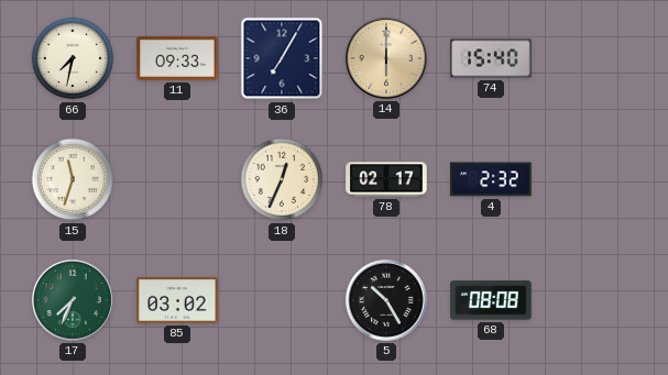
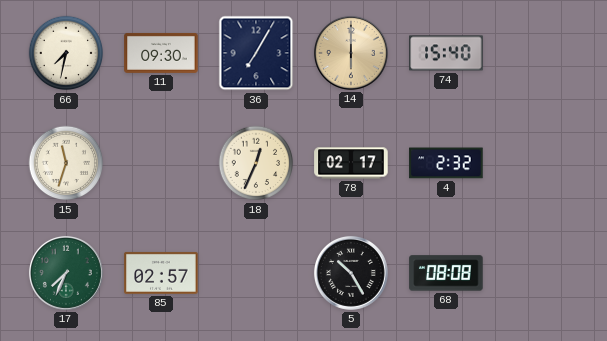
11: 09:33 -> 09:30
85: 03:02 -> 02:57
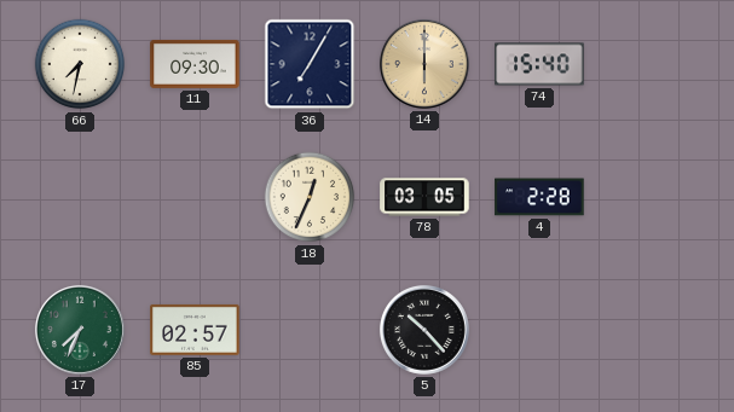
15: 11:33 -> none
78: 02:17 -> 03:05
4: 2:32 -> 2:28
5: 10:25 -> 10:23
68: 08:08 -> none
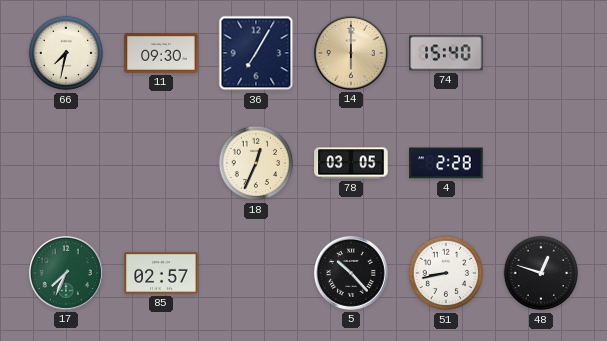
51: none -> 8:43
48: none -> 12:48
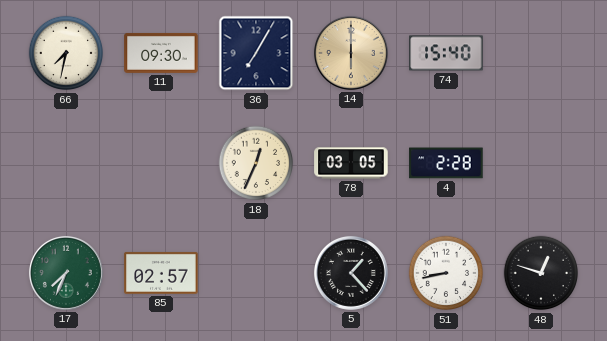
5: 10:23 -> 1:23
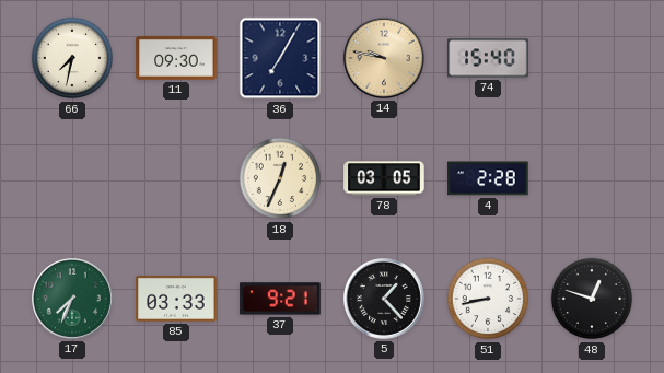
14: 6:00 -> 9:47
85: 02:57 -> 03:33
37: none -> 9:21
